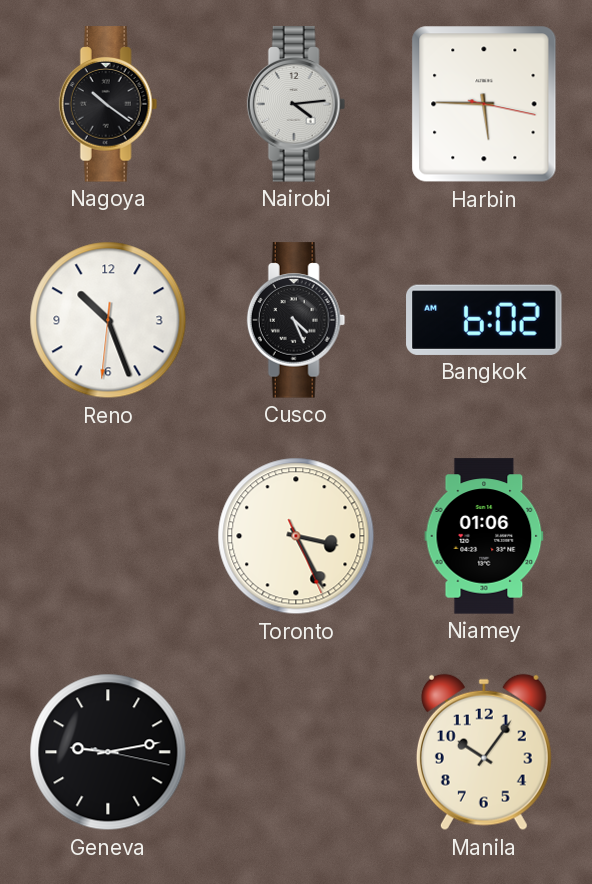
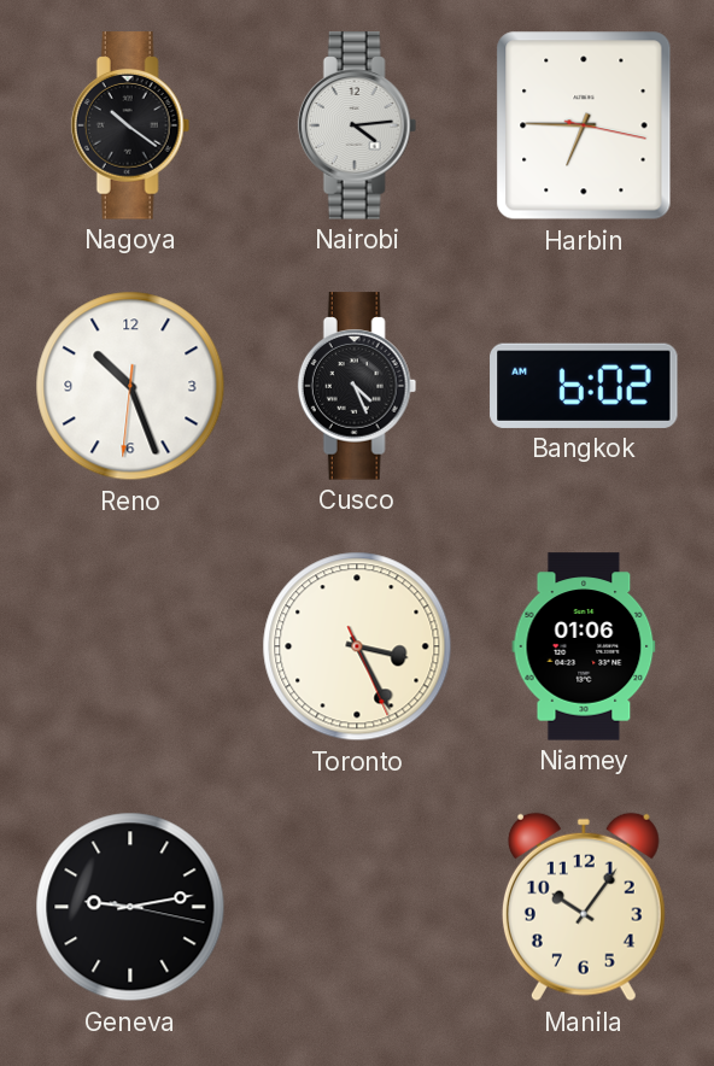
Harbin: 5:45 -> 6:45
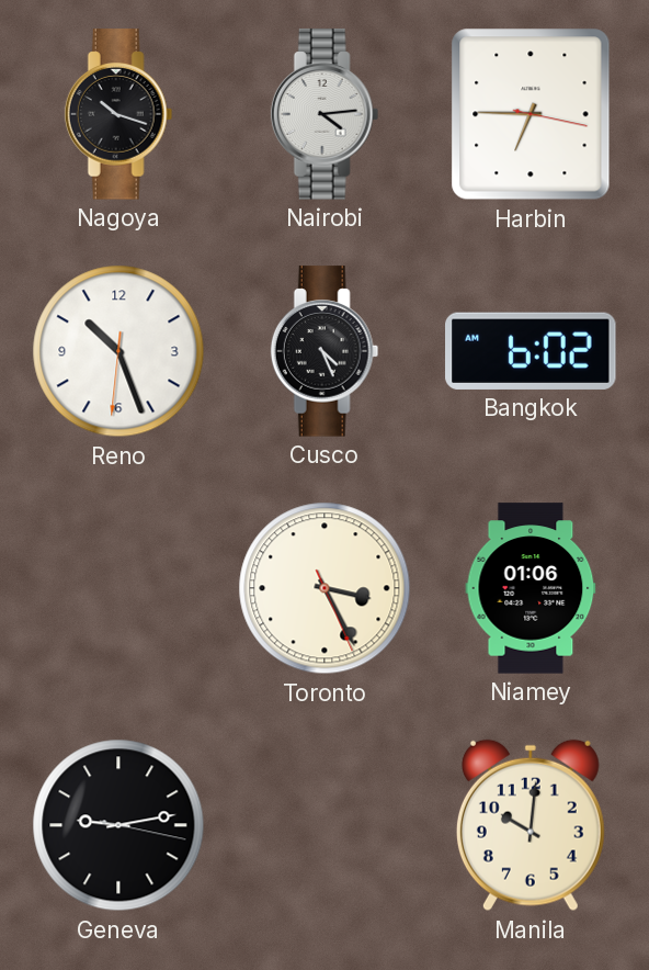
Nagoya: 10:21 -> 10:18
Manila: 10:06 -> 10:01
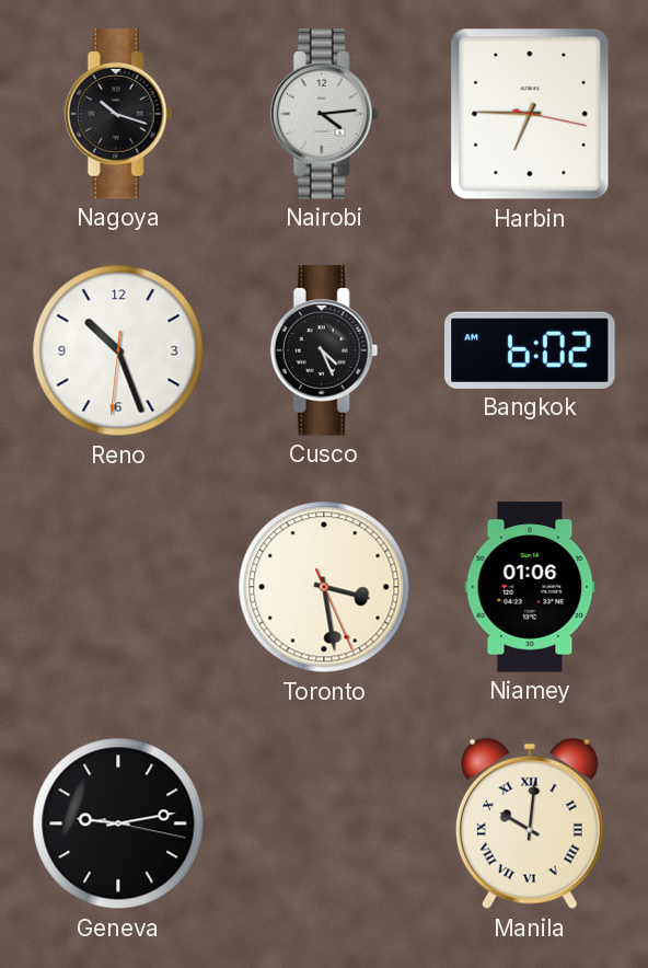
Toronto: 3:25 -> 3:28
Manila numerals: Arabic -> Roman
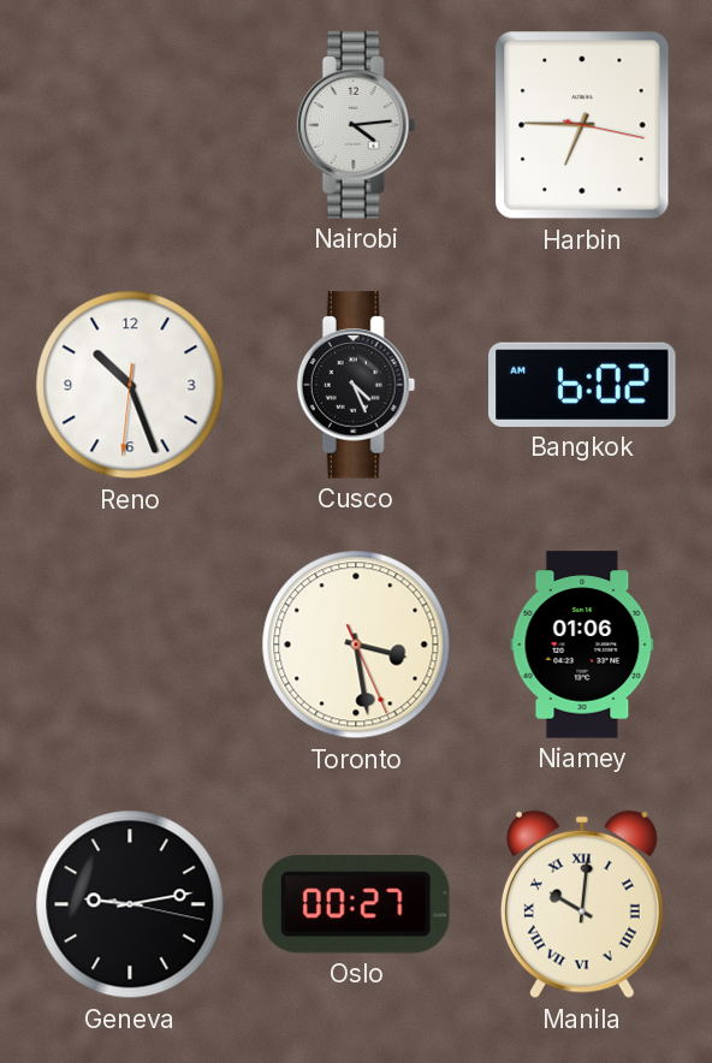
Nagoya: 10:18 -> none
Oslo: none -> 00:27
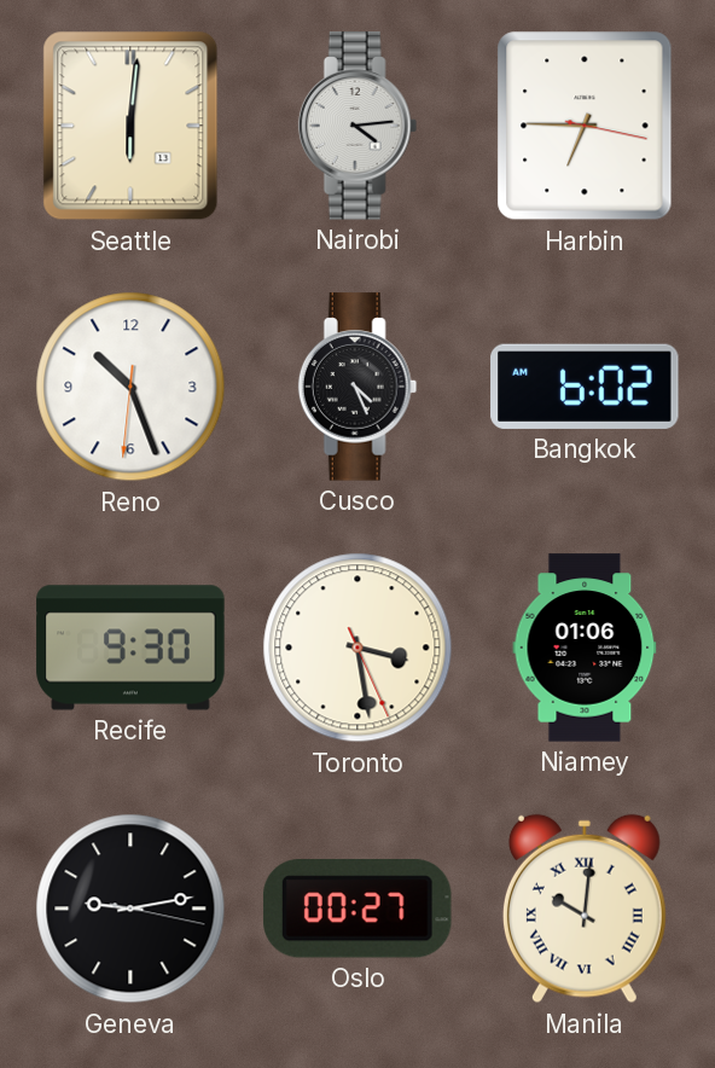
Seattle: none -> 6:01
Recife: none -> 9:30
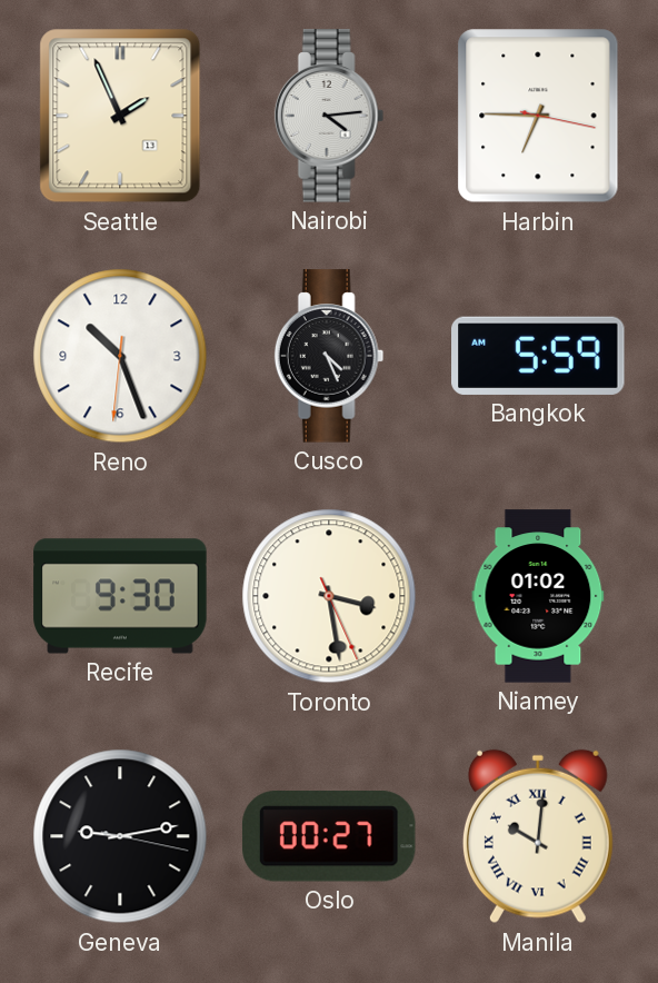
Seattle: 6:01 -> 1:56
Bangkok: 6:02 -> 5:59
Niamey: 01:06 -> 01:02
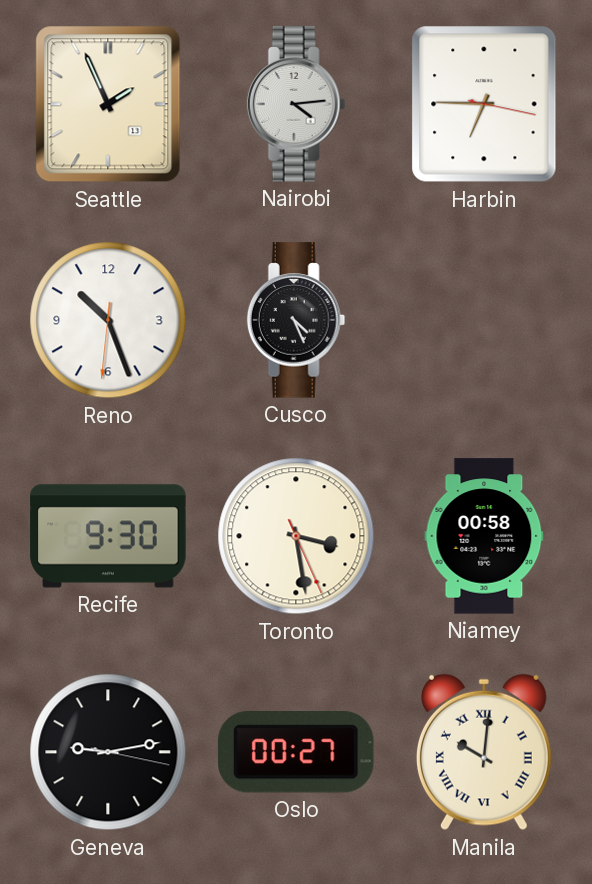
Bangkok: 5:59 -> none
Niamey: 01:02 -> 00:58
